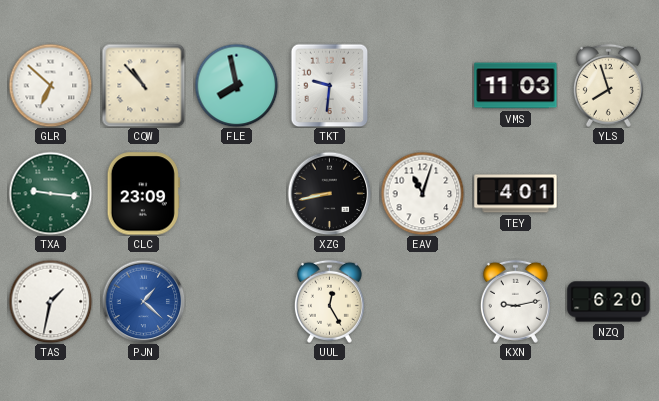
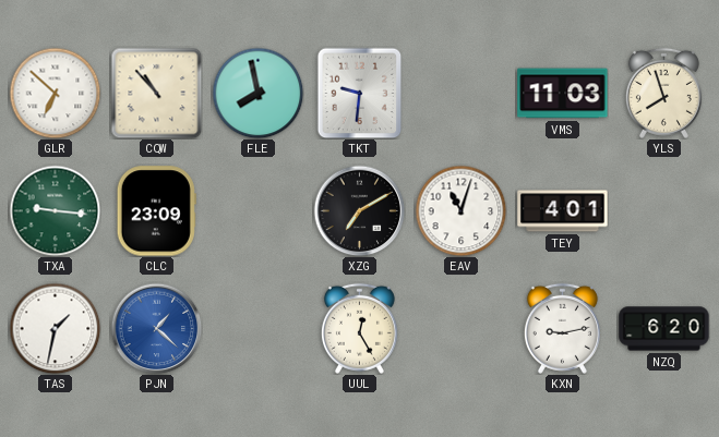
XZG: 8:43 -> 7:10
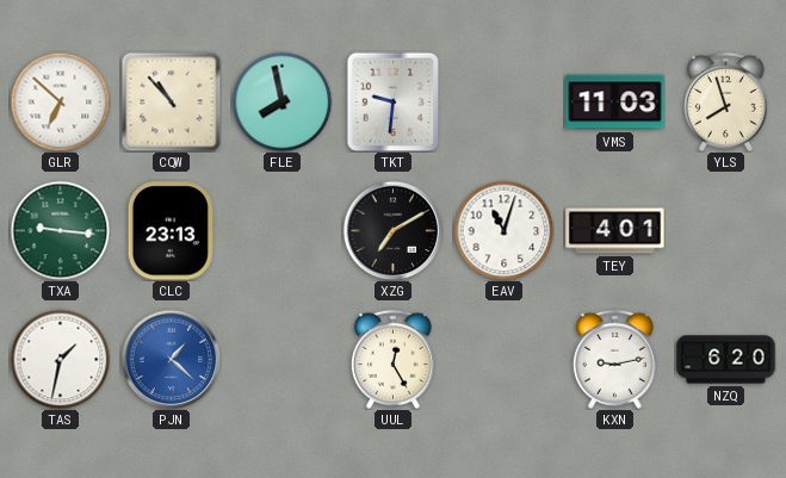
CLC: 23:09 -> 23:13
